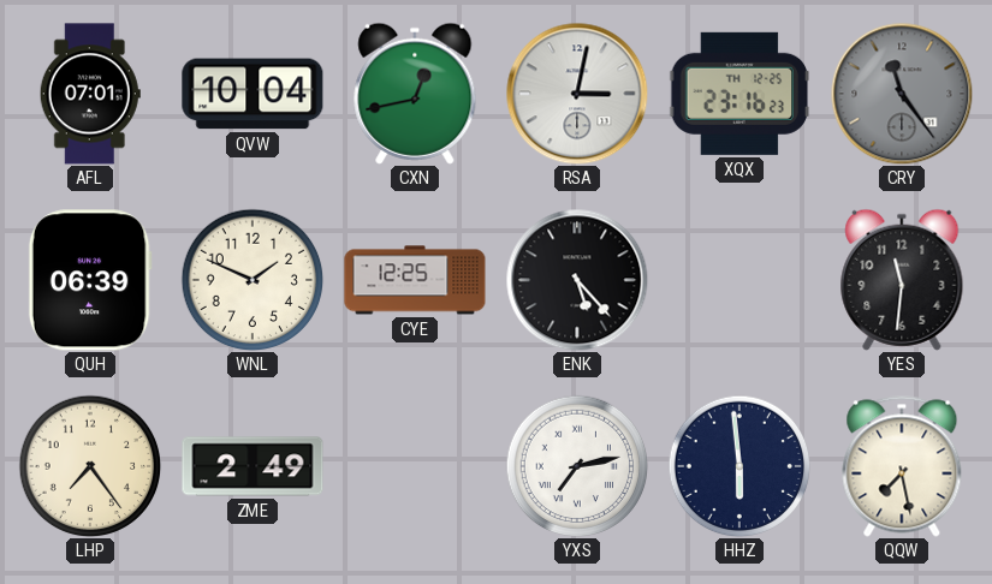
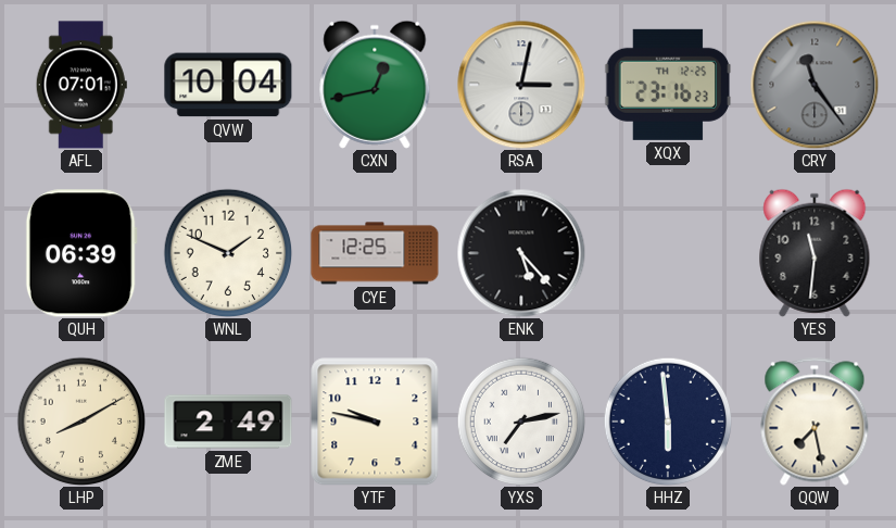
LHP: 7:24 -> 8:10
YTF: none -> 9:47
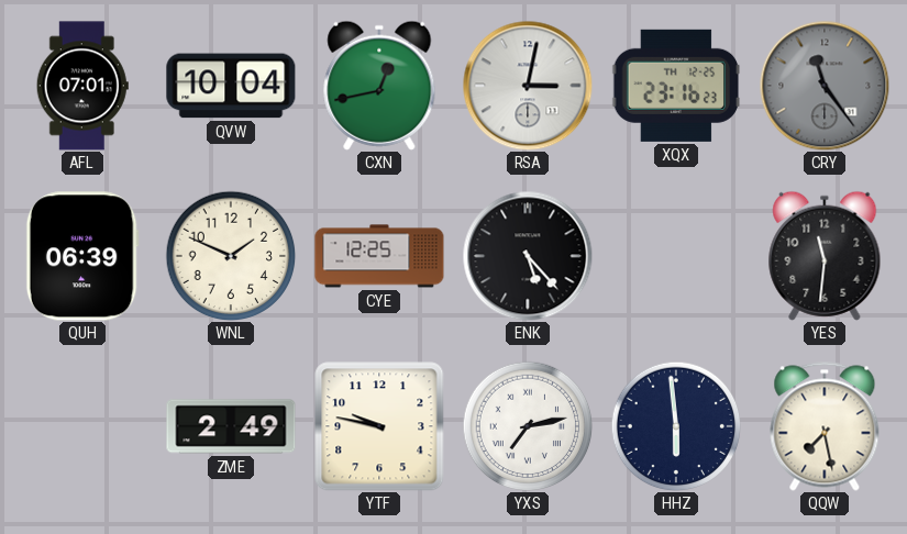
LHP: 8:10 -> none
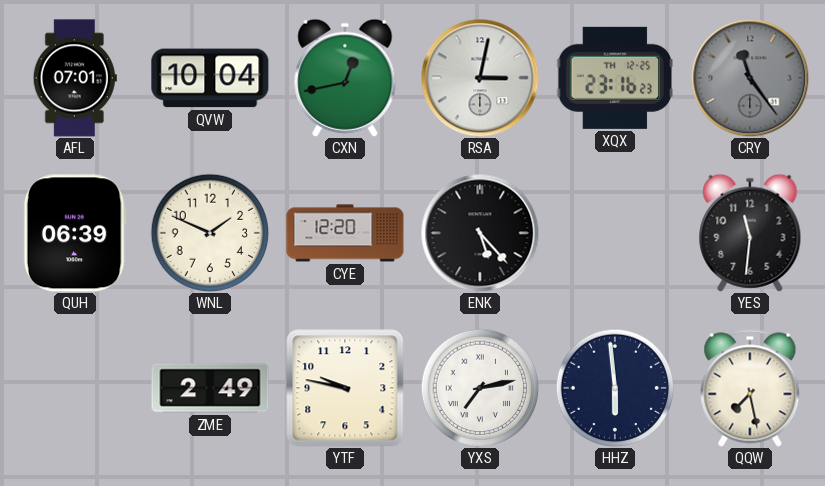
CYE: 12:25 -> 12:20
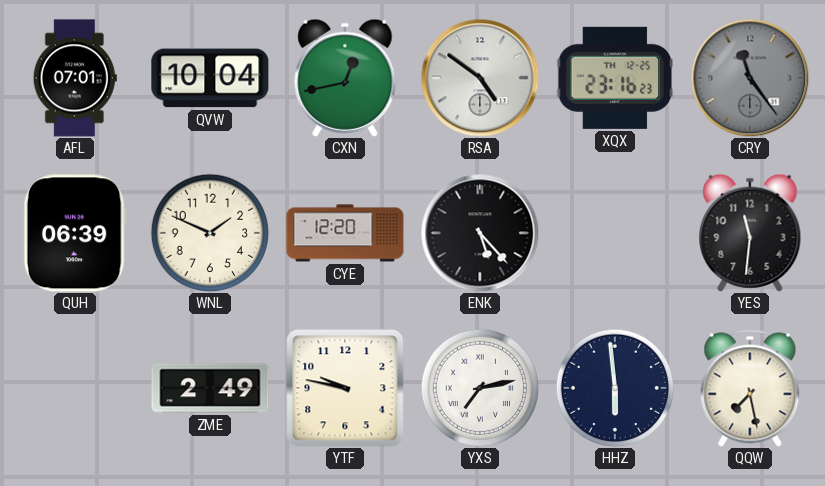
RSA: 3:02 -> 4:51
